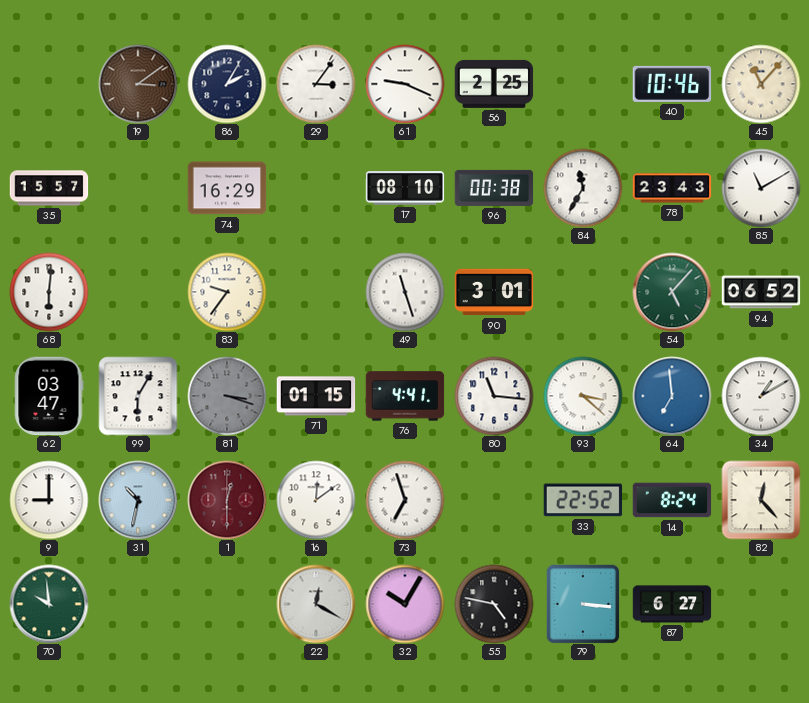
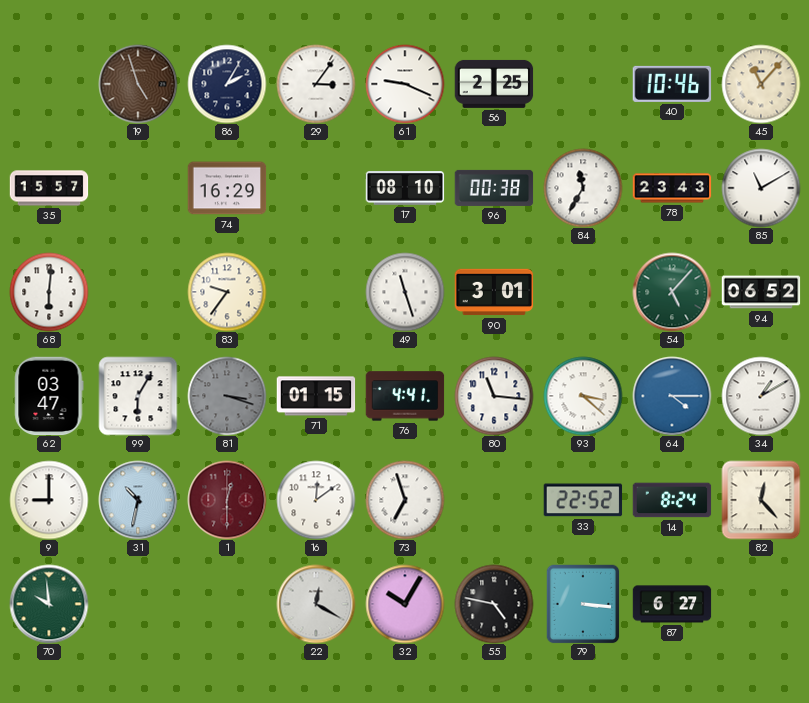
19: 3:09 -> 4:57
64: 6:59 -> 4:15
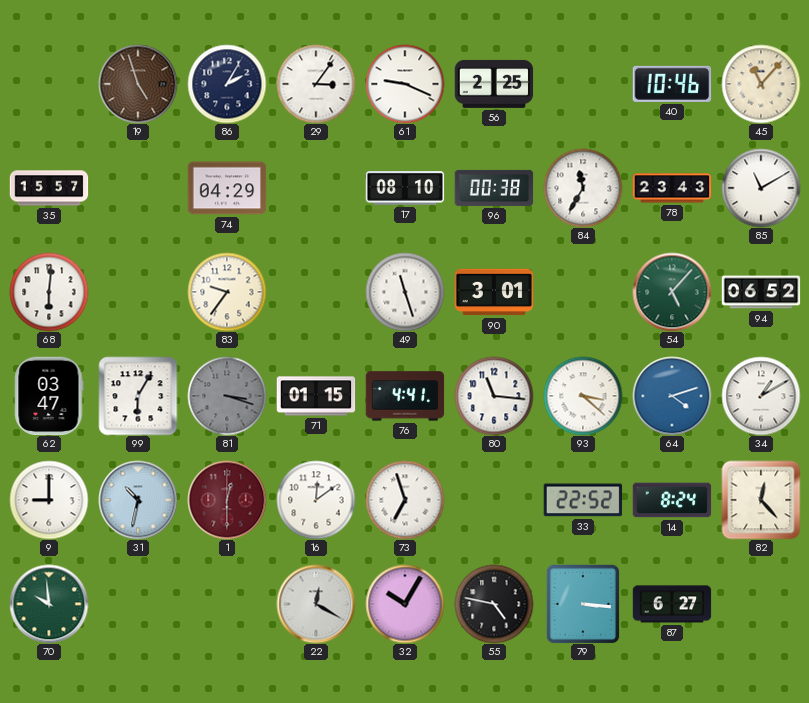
74: 16:29 -> 04:29
64: 4:15 -> 4:12
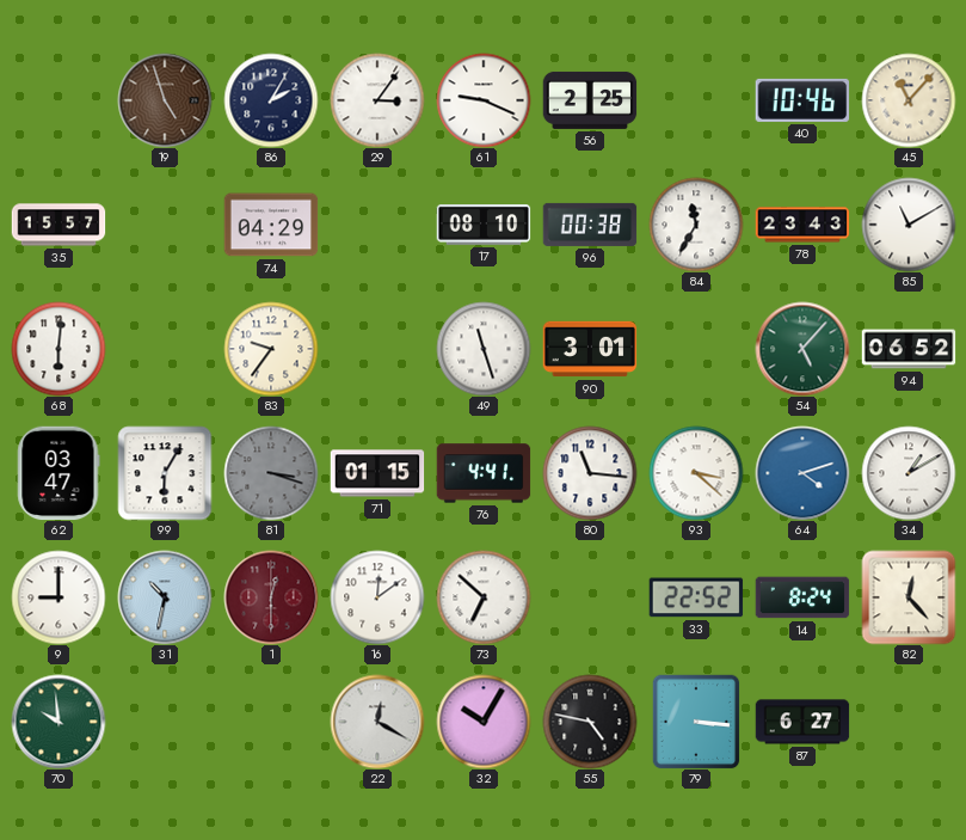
73: 6:57 -> 6:52
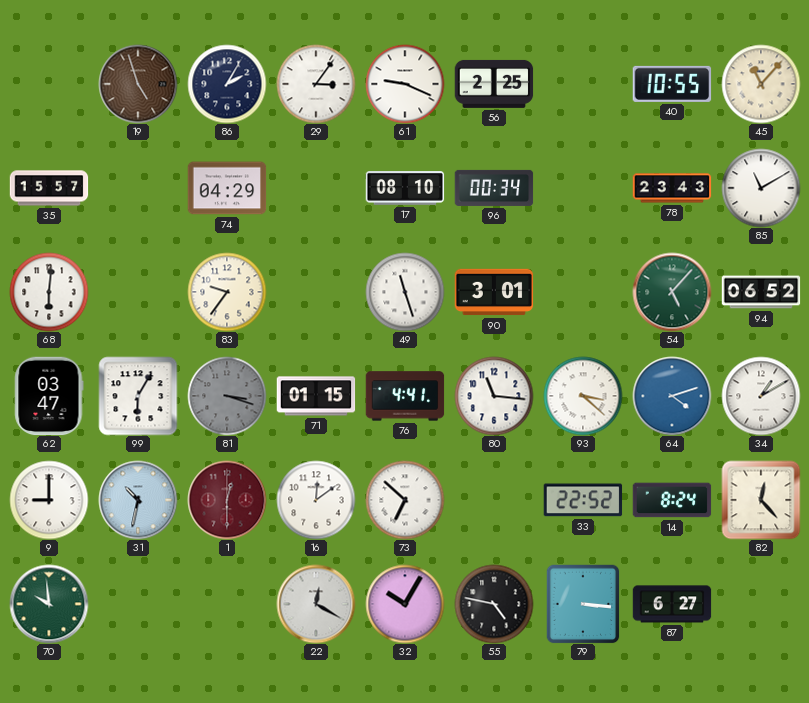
40: 10:46 -> 10:55
96: 00:38 -> 00:34
84: 11:35 -> none
